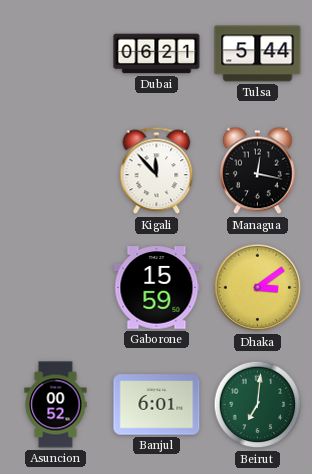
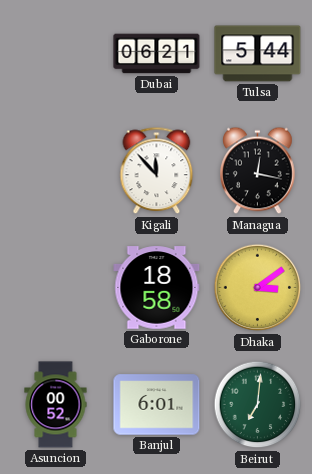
Gaborone: 15:59 -> 18:58
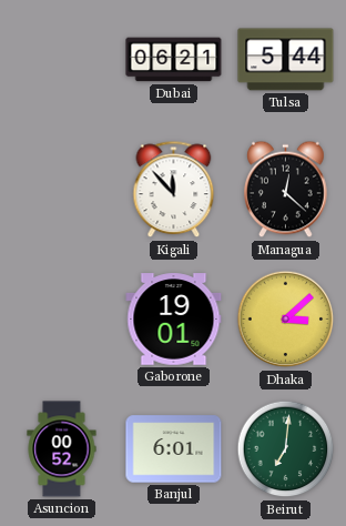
Managua: 12:17 -> 12:22
Gaborone: 18:58 -> 19:01
Dhaka: 3:09 -> 3:08
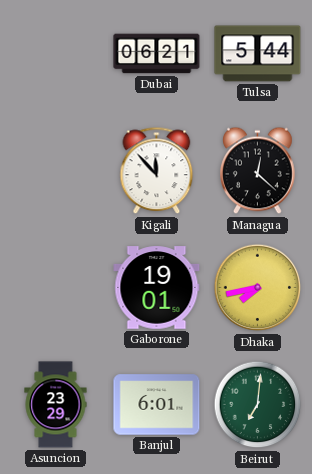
Dhaka: 3:08 -> 7:43
Asuncion: 00:52 -> 23:29
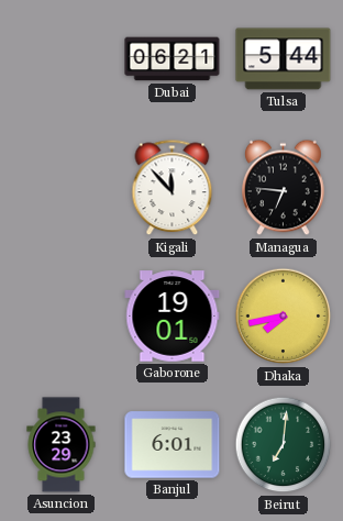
Managua: 12:22 -> 6:46
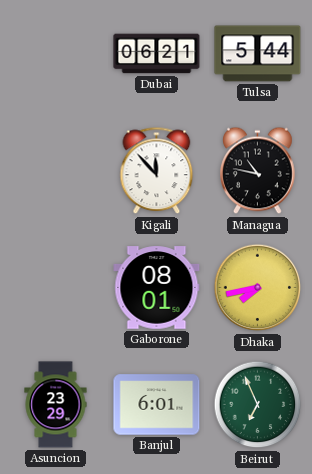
Managua: 6:46 -> 10:47
Gaborone: 19:01 -> 08:01
Beirut: 7:01 -> 6:56
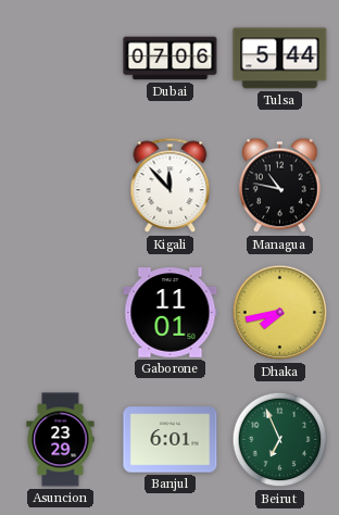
Dubai: 06:21 -> 07:06
Gaborone: 08:01 -> 11:01
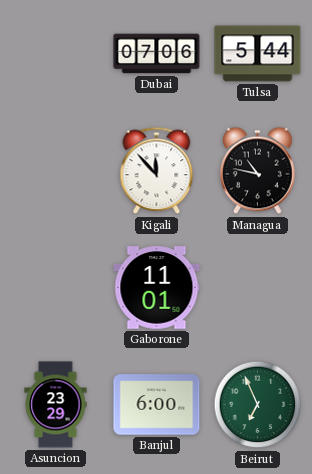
Dhaka: 7:43 -> none
Banjul: 6:01 -> 6:00
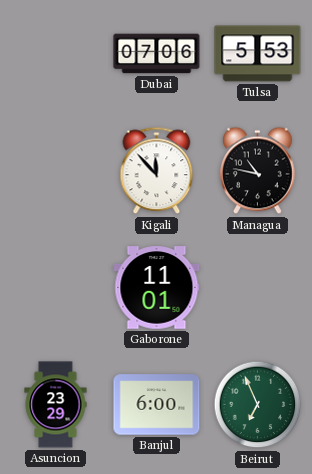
Tulsa: 5:44 -> 5:53
